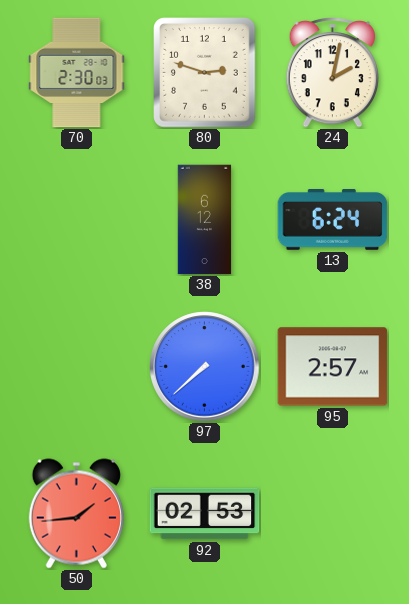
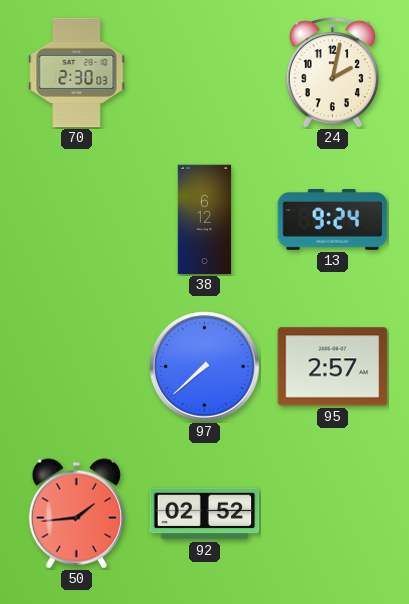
80: 2:48 -> none
13: 6:24 -> 9:24
92: 02:53 -> 02:52
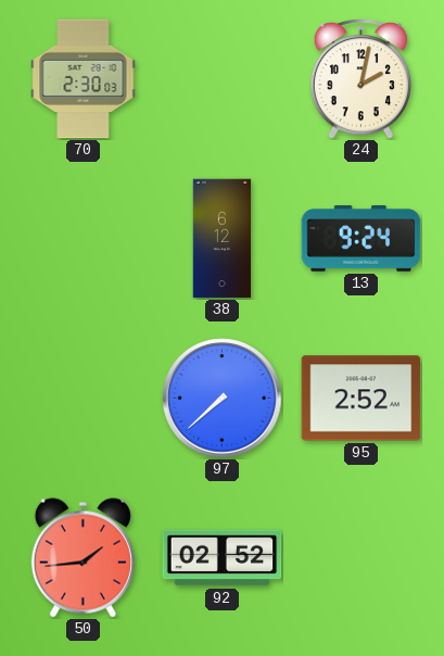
95: 2:57 -> 2:52
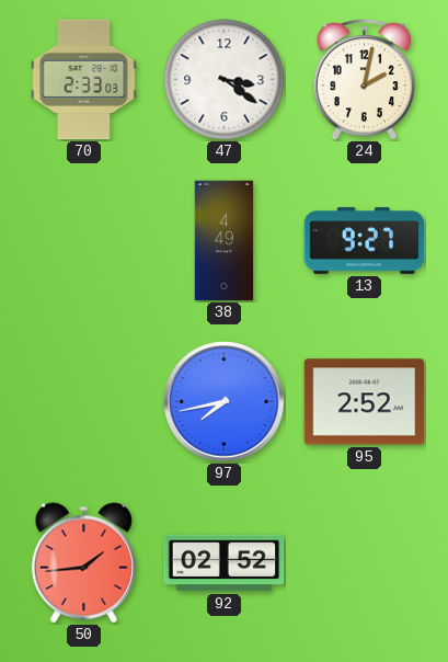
70: 2:30 -> 2:33
47: none -> 3:21
38: 6:12 -> 4:49
13: 9:24 -> 9:27
97: 7:38 -> 7:43
